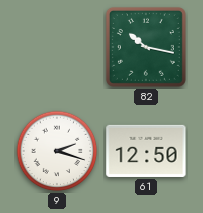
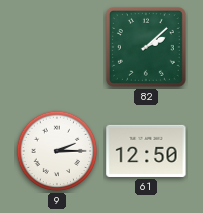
82: 10:17 -> 2:08
9: 2:18 -> 2:15
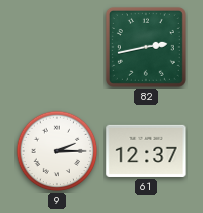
82: 2:08 -> 2:43
61: 12:50 -> 12:37
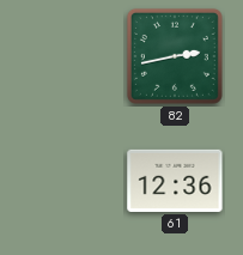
9: 2:15 -> none
61: 12:37 -> 12:36
